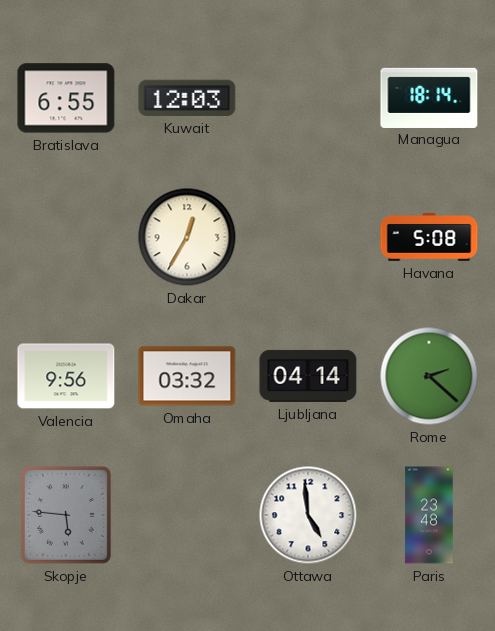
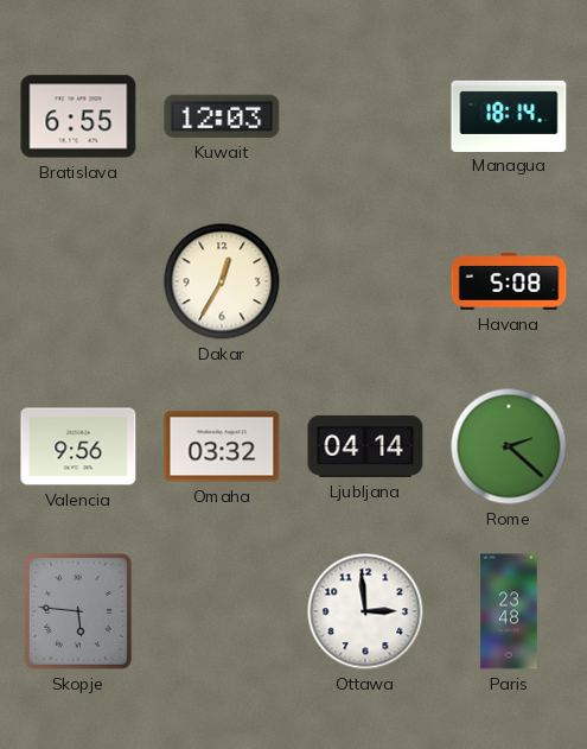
Ottawa: 4:59 -> 2:59
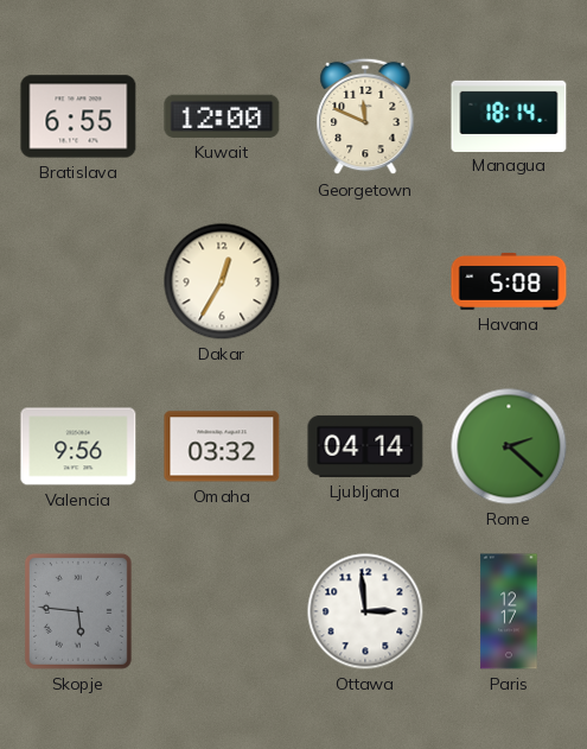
Kuwait: 12:03 -> 12:00
Georgetown: none -> 11:49
Paris: 23:48 -> 12:17
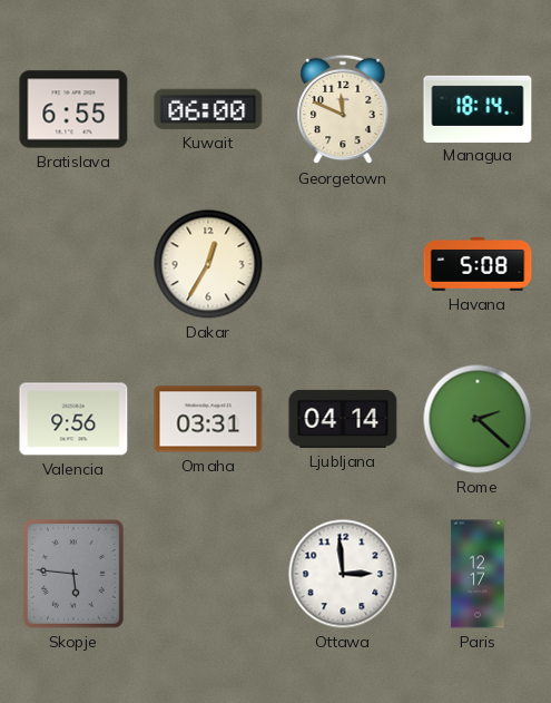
Kuwait: 12:00 -> 06:00
Omaha: 03:32 -> 03:31
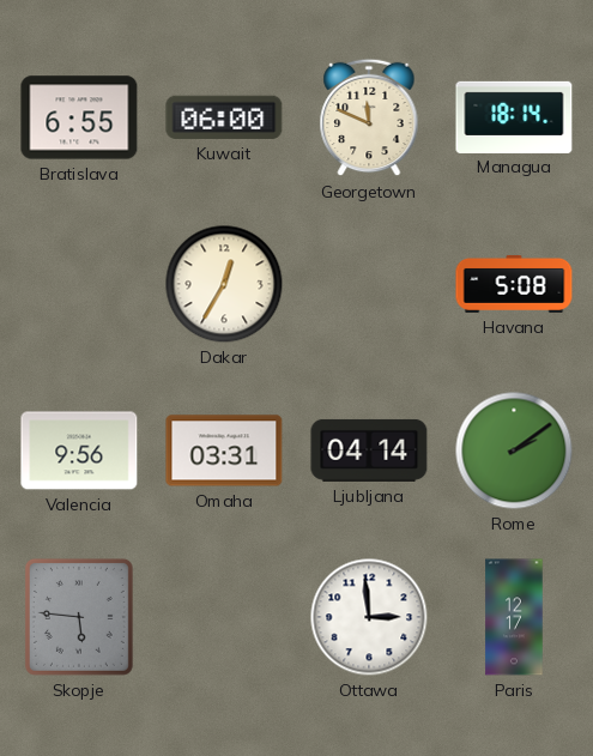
Rome: 2:22 -> 2:09
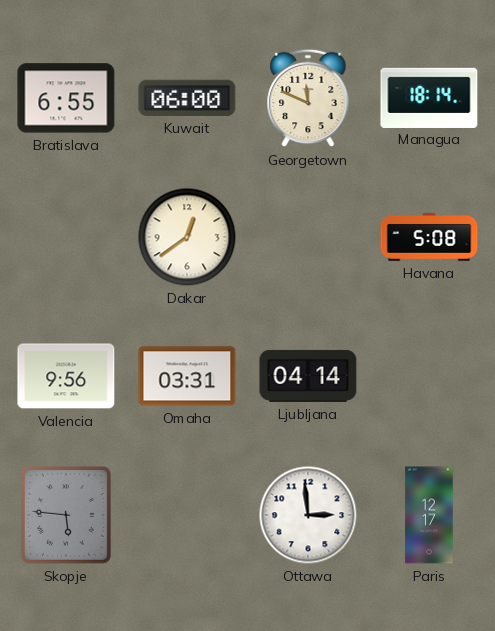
Dakar: 12:35 -> 12:39
Rome: 2:09 -> none
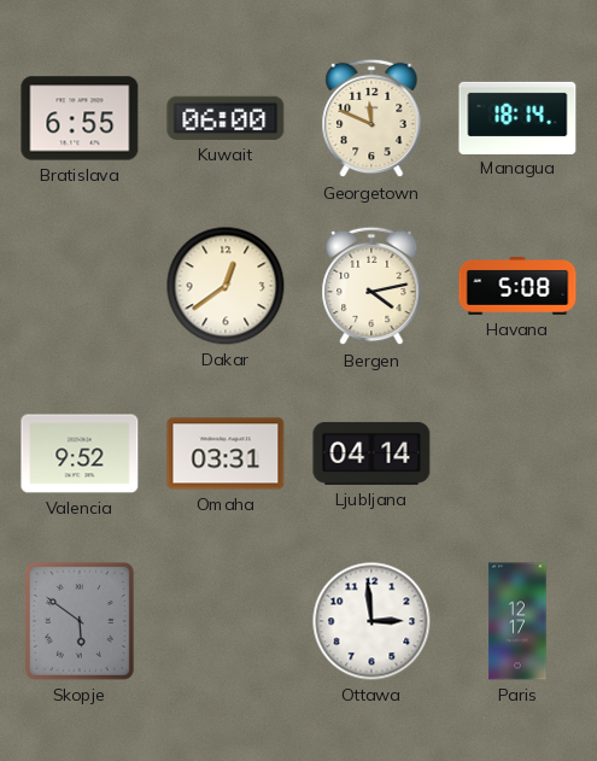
Bergen: none -> 4:13
Valencia: 9:56 -> 9:52
Skopje: 5:46 -> 5:51
